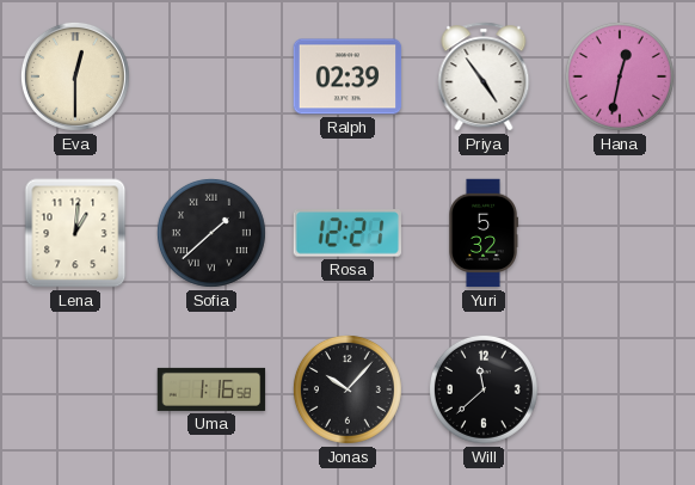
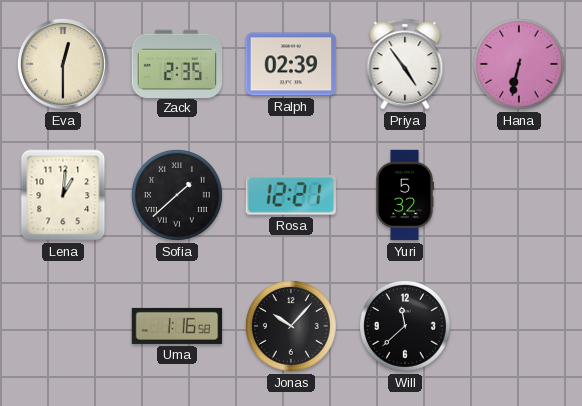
Zack: none -> 2:35
Hana: 12:32 -> 6:32
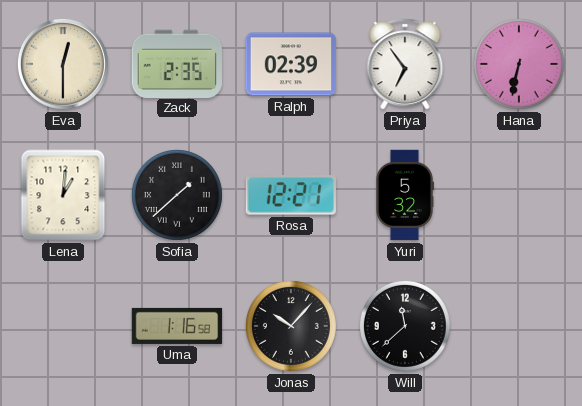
Priya: 4:54 -> 6:54
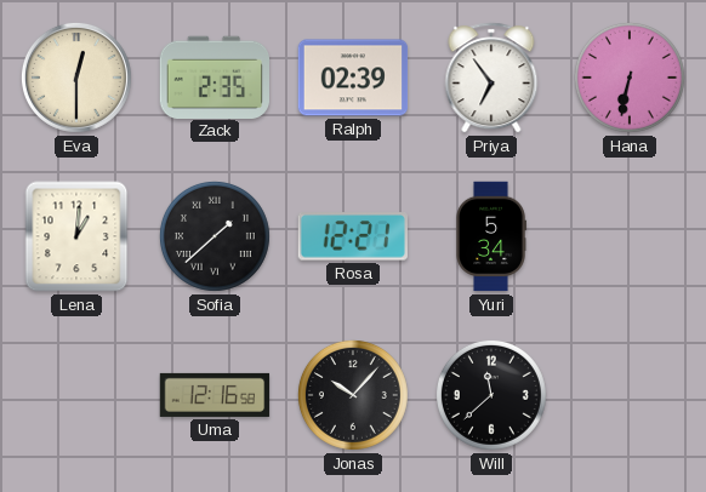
Yuri: 5:32 -> 5:34
Uma: 1:16 -> 12:16
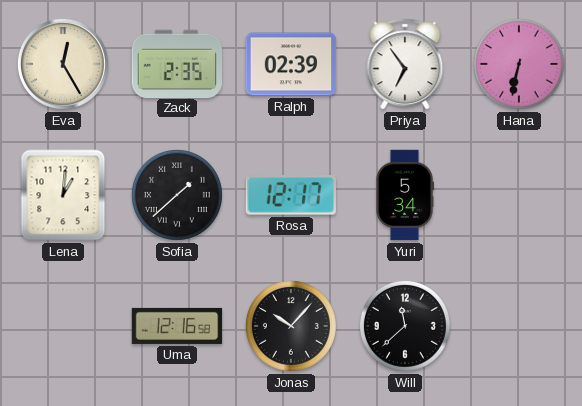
Eva: 12:30 -> 12:25
Rosa: 12:21 -> 12:17
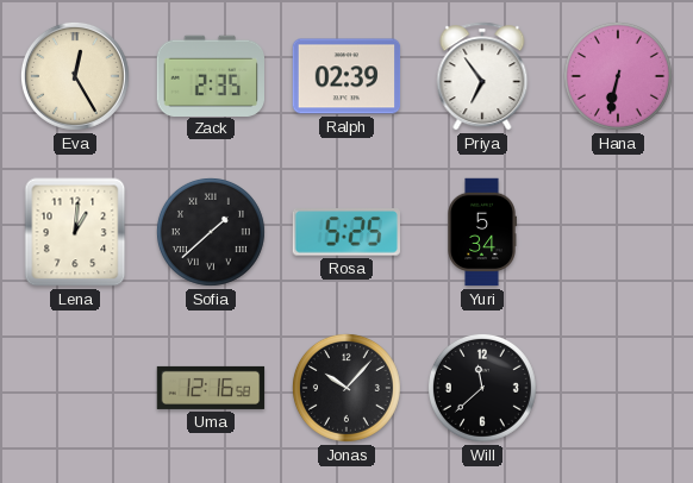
Rosa: 12:17 -> 5:25
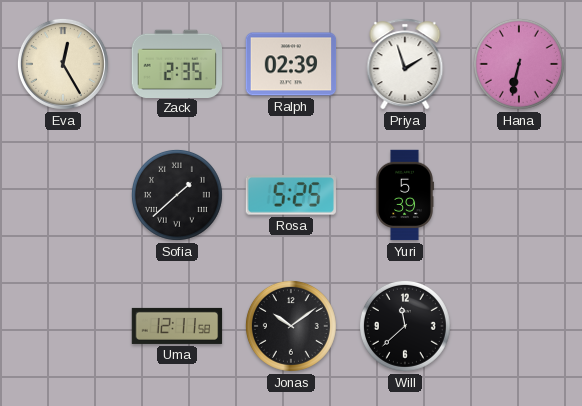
Priya: 6:54 -> 1:57
Lena: 1:01 -> none
Yuri: 5:34 -> 5:39
Uma: 12:16 -> 12:11
Jonas: 10:07 -> 10:09
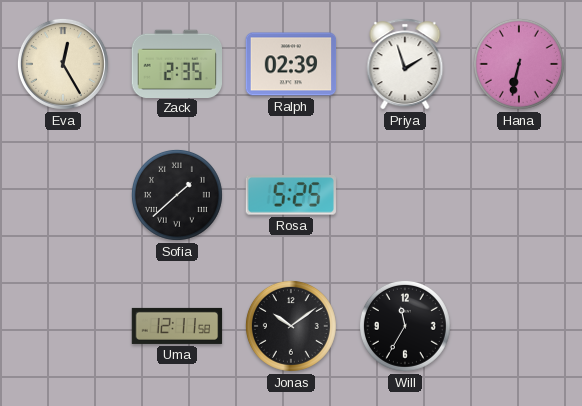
Yuri: 5:39 -> none
Will: 11:38 -> 11:35
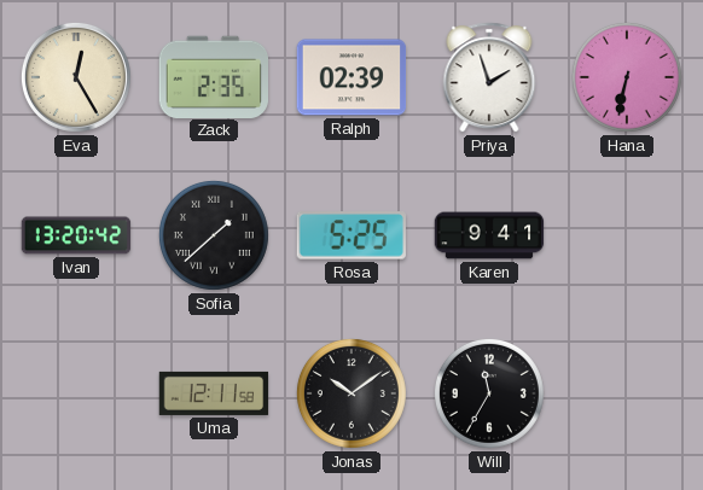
Ivan: none -> 13:20
Karen: none -> 9:41
